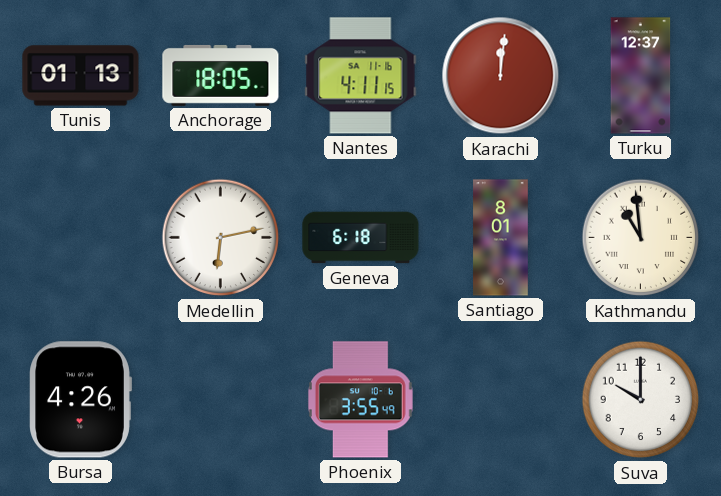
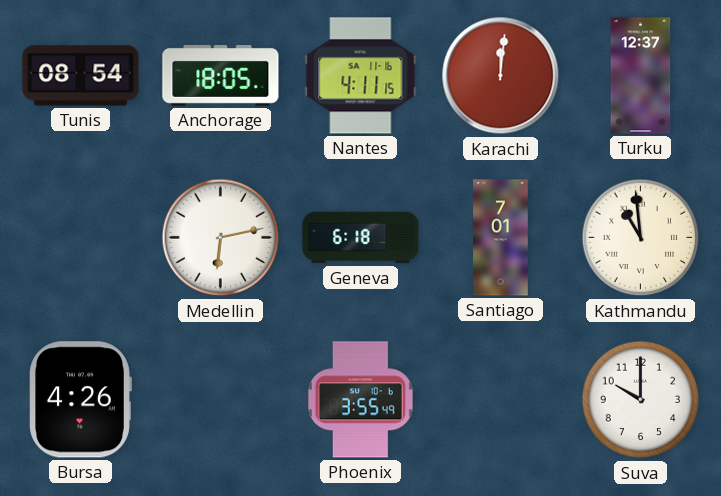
Tunis: 01:13 -> 08:54
Santiago: 8:01 -> 7:01
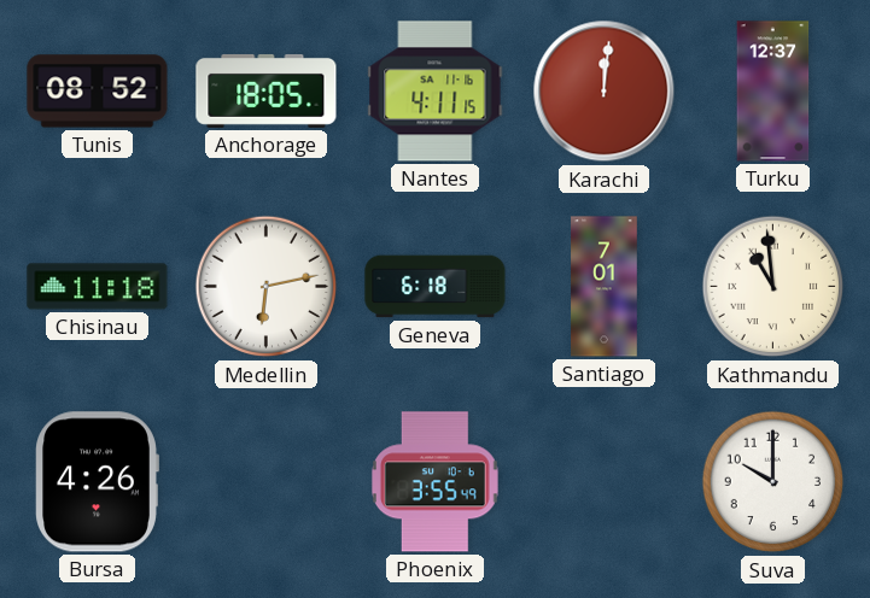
Tunis: 08:54 -> 08:52
Chisinau: none -> 11:18
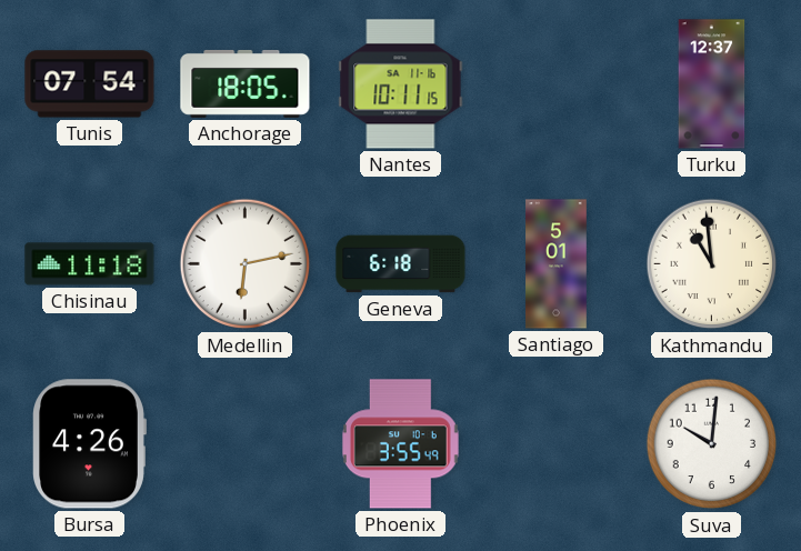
Tunis: 08:52 -> 07:54
Nantes: 4:11 -> 10:11
Karachi: 12:01 -> none
Santiago: 7:01 -> 5:01
Suva: 10:00 -> 10:01
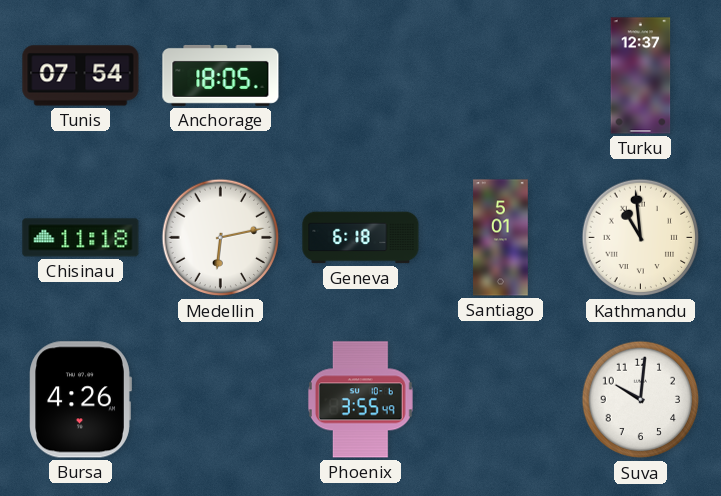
Nantes: 10:11 -> none
